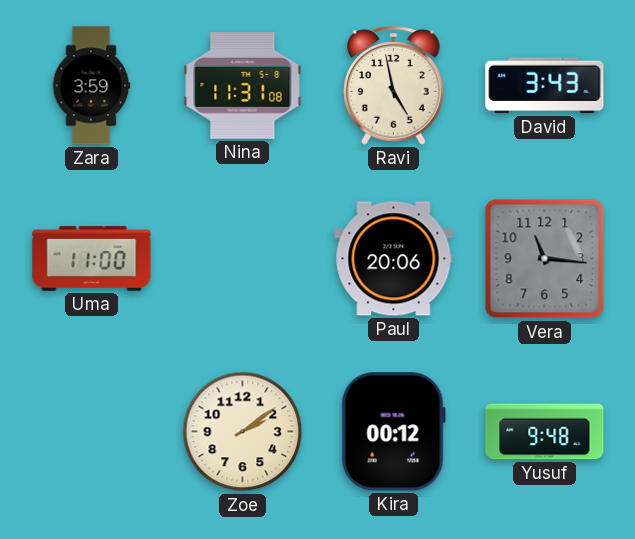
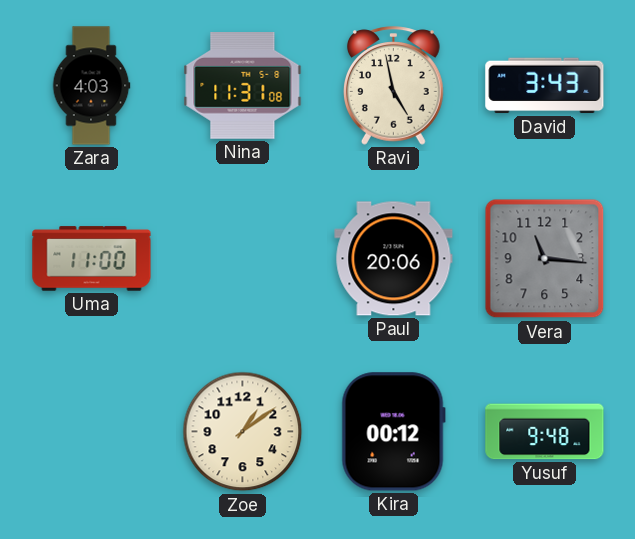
Zara: 3:59 -> 4:03
Zoe: 2:09 -> 1:09
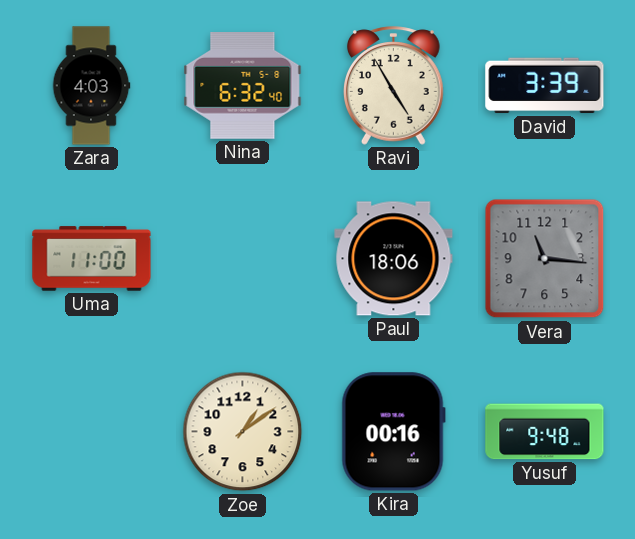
Nina: 11:31 -> 6:32
Ravi: 4:58 -> 4:55
David: 3:43 -> 3:39
Paul: 20:06 -> 18:06
Kira: 00:12 -> 00:16
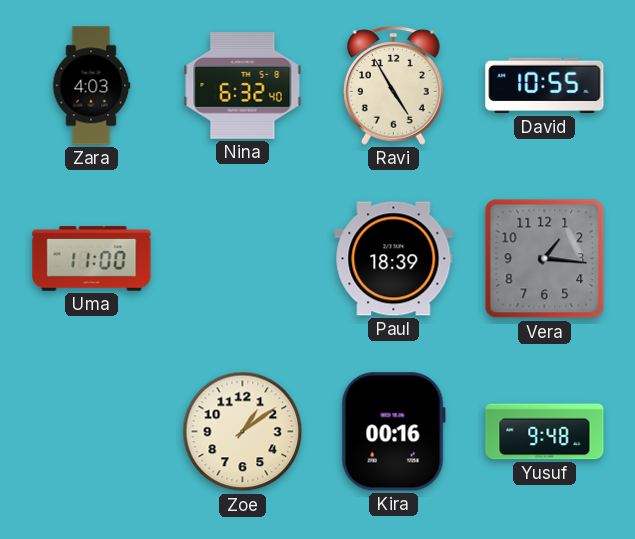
David: 3:39 -> 10:55
Paul: 18:06 -> 18:39
Vera: 11:16 -> 1:16
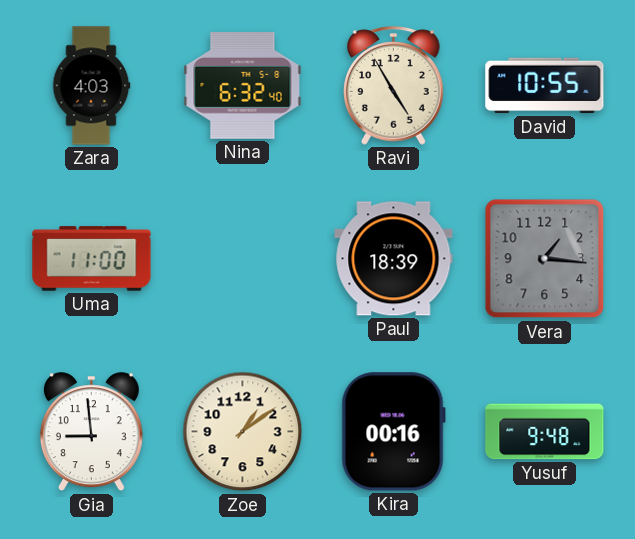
Gia: none -> 8:59
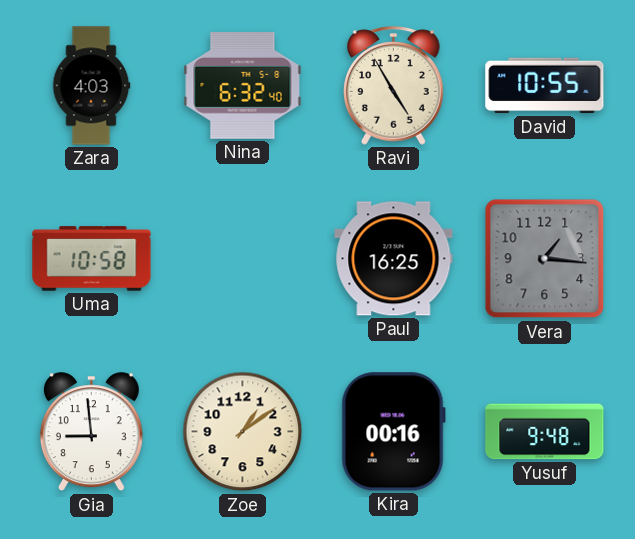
Uma: 11:00 -> 10:58
Paul: 18:39 -> 16:25
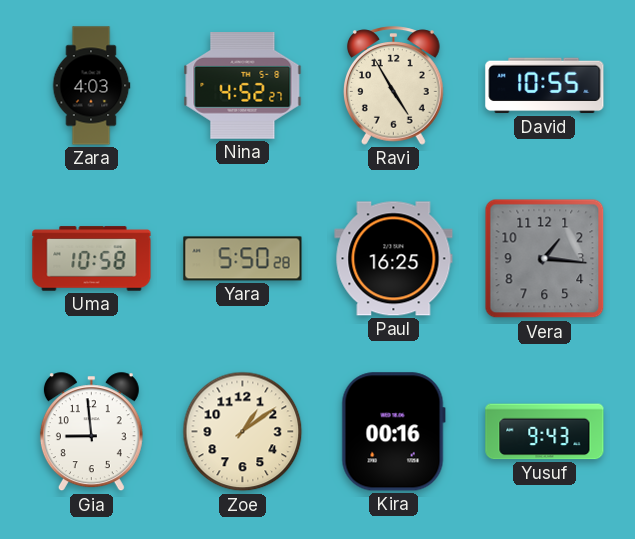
Nina: 6:32 -> 4:52
Yara: none -> 5:50
Yusuf: 9:48 -> 9:43
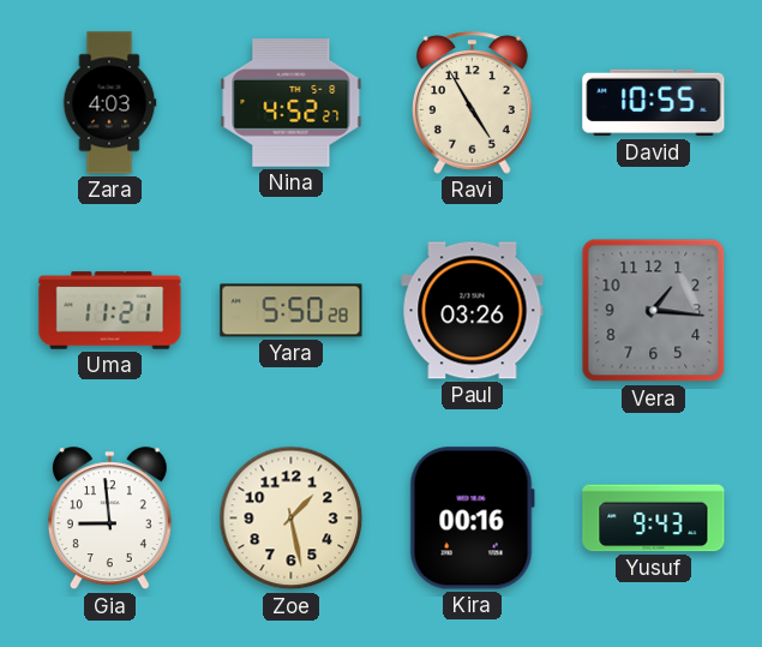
Uma: 10:58 -> 11:21
Paul: 16:25 -> 03:26
Zoe: 1:09 -> 1:28
